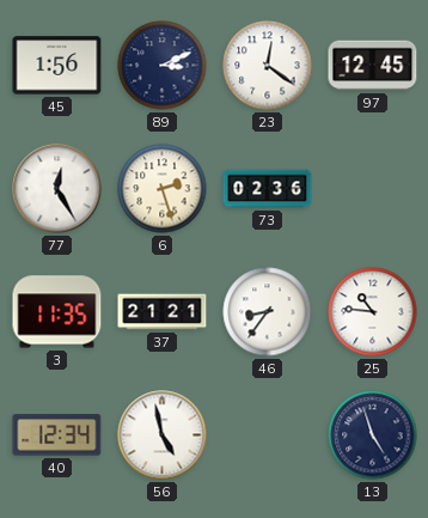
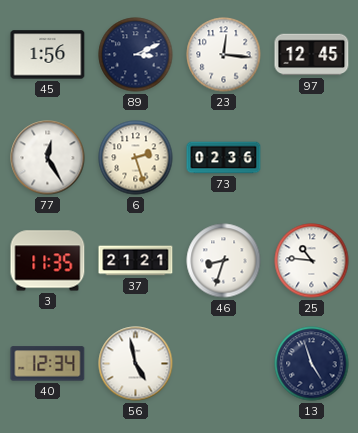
23: 12:21 -> 12:16
46: 8:36 -> 8:33
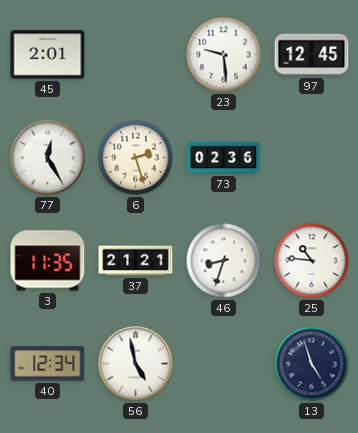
45: 1:56 -> 2:01
89: 3:11 -> none
23: 12:16 -> 9:29
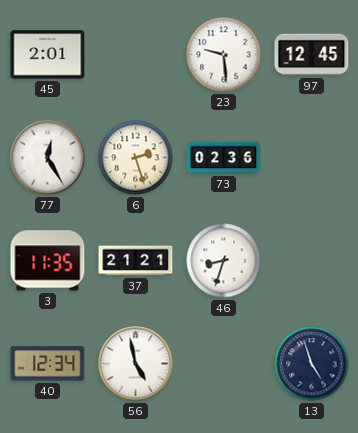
25: 10:46 -> none
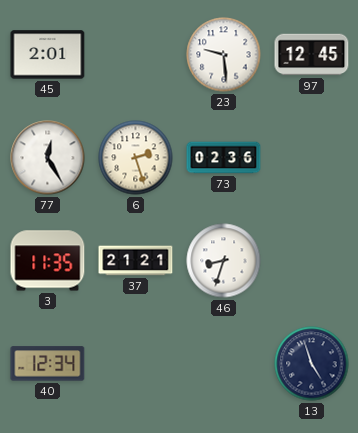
56: 4:58 -> none
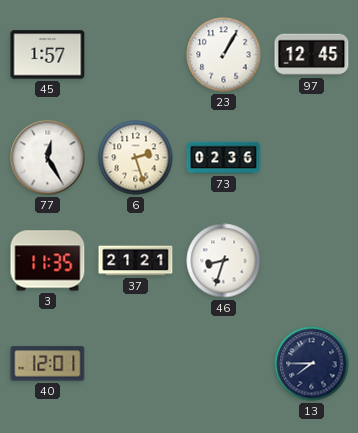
45: 2:01 -> 1:57
23: 9:29 -> 1:05
40: 12:34 -> 12:01
13: 4:57 -> 7:45
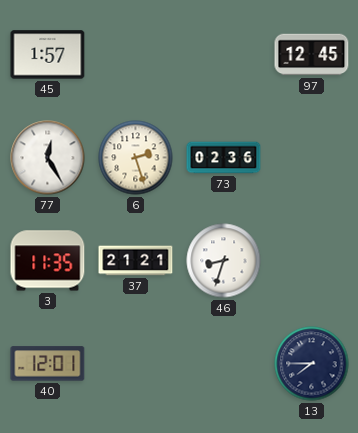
23: 1:05 -> none
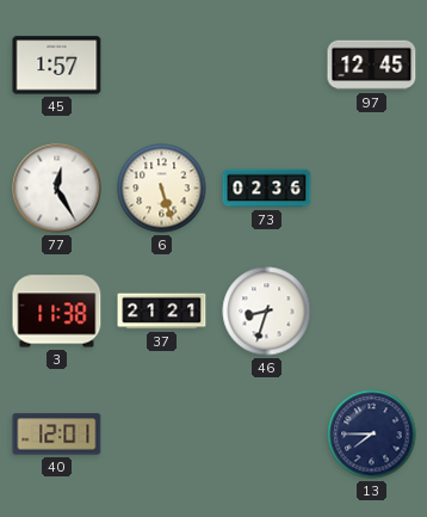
6: 2:27 -> 5:27
3: 11:35 -> 11:38
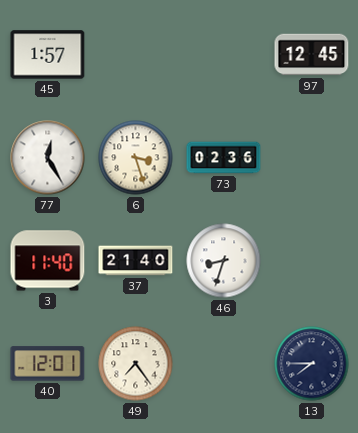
6: 5:27 -> 3:27
3: 11:38 -> 11:40
37: 21:21 -> 21:40
49: none -> 7:24
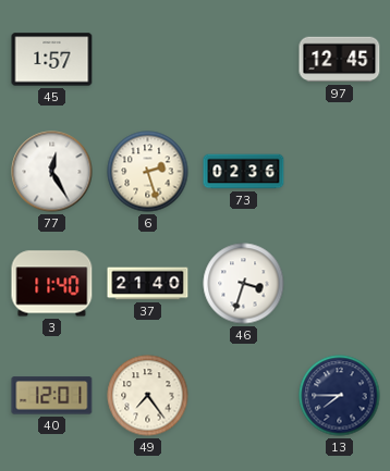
6: 3:27 -> 2:27
46: 8:33 -> 3:33
